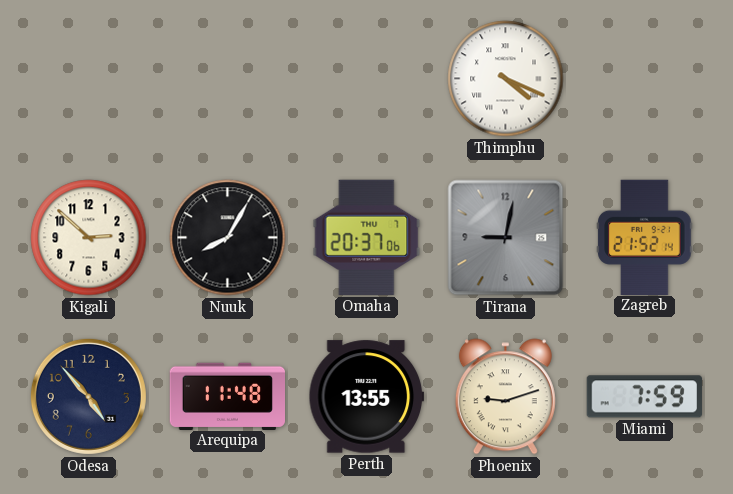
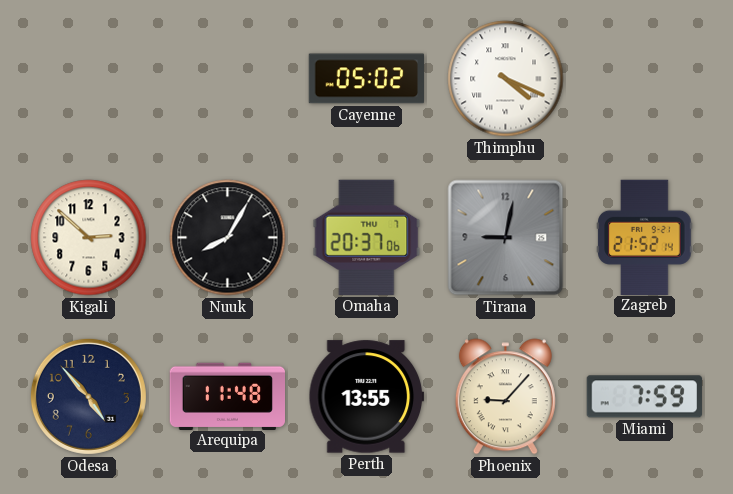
Cayenne: none -> 05:02
Phoenix: 9:12 -> 9:07
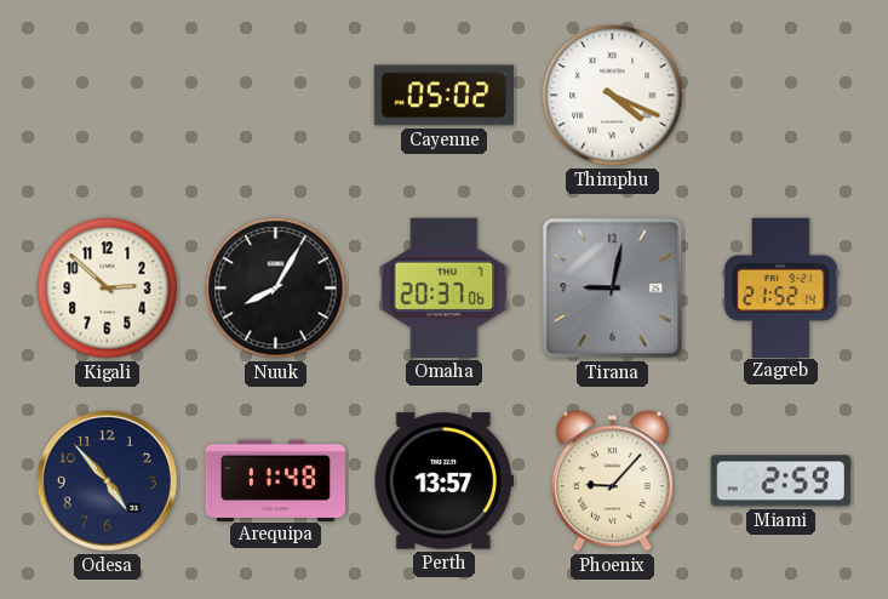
Perth: 13:55 -> 13:57
Miami: 7:59 -> 2:59
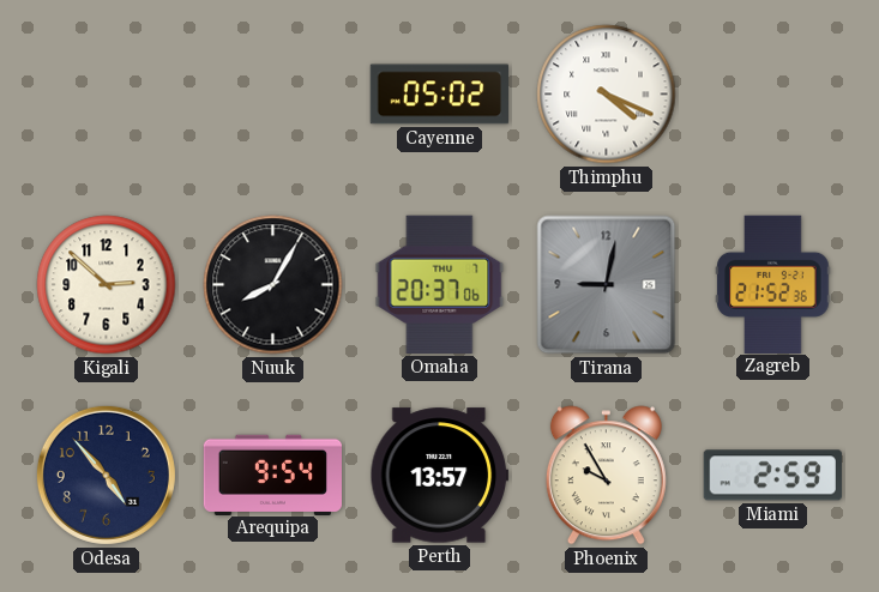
Zagreb: 21:52:14 -> 21:52:36
Arequipa: 11:48 -> 9:54
Phoenix: 9:07 -> 9:55
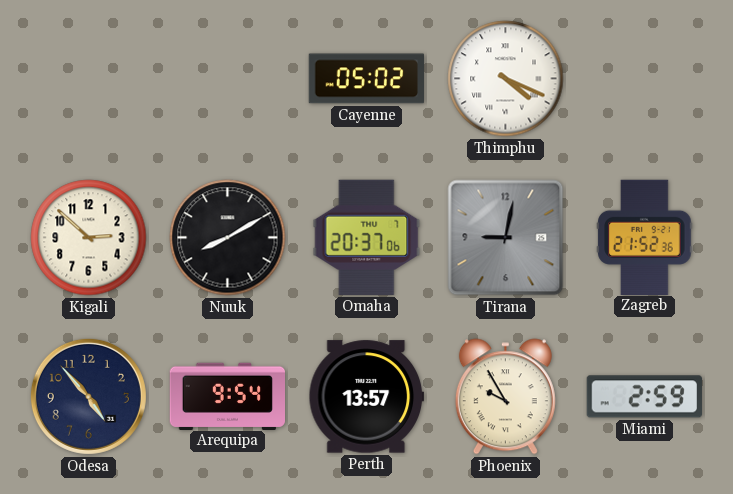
Nuuk: 8:05 -> 8:10
